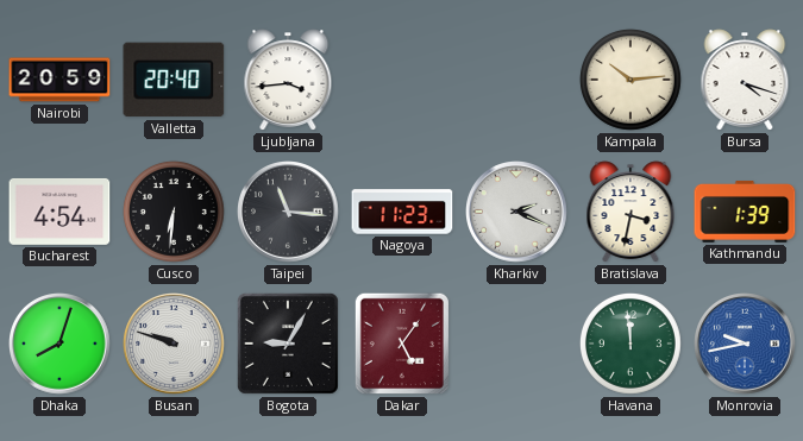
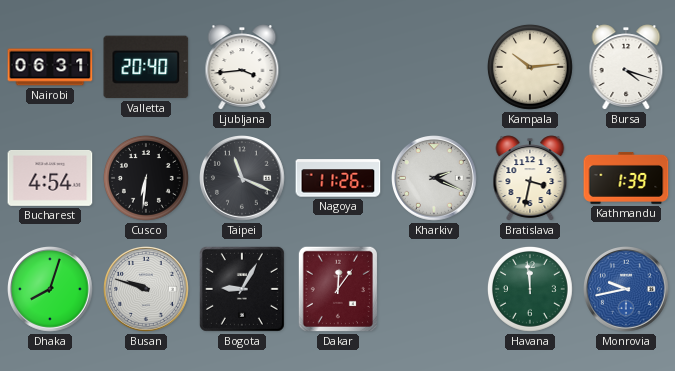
Nairobi: 20:59 -> 06:31
Taipei: 11:16 -> 11:19
Nagoya: 11:23 -> 11:26
Dakar: 5:06 -> 12:06
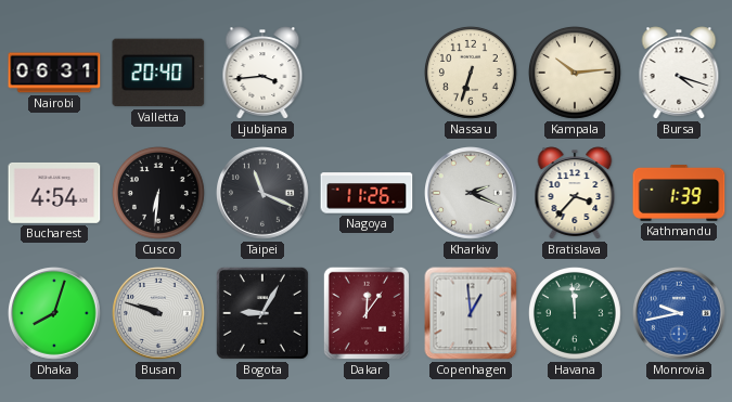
Nassau: none -> 6:33
Bratislava: 3:32 -> 3:37
Copenhagen: none -> 12:59
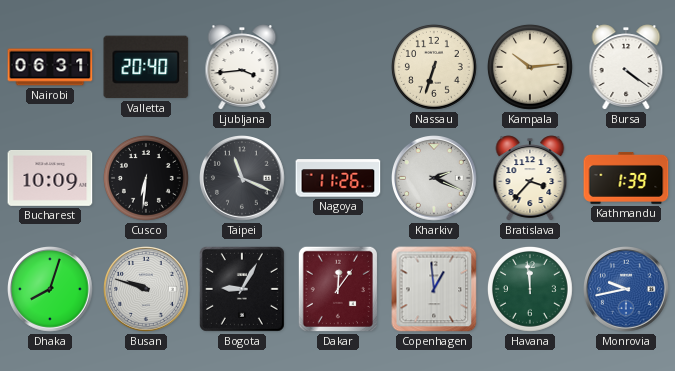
Bursa: 4:18 -> 4:21
Bucharest: 4:54 -> 10:09
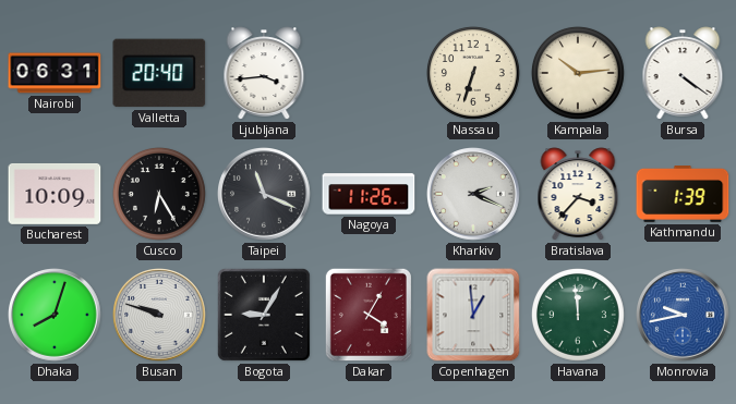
Cusco: 6:31 -> 6:25
Dakar: 12:06 -> 4:05
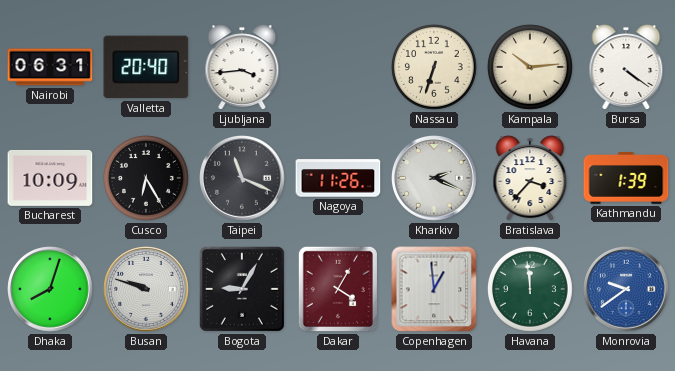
Monrovia: 9:43 -> 9:39
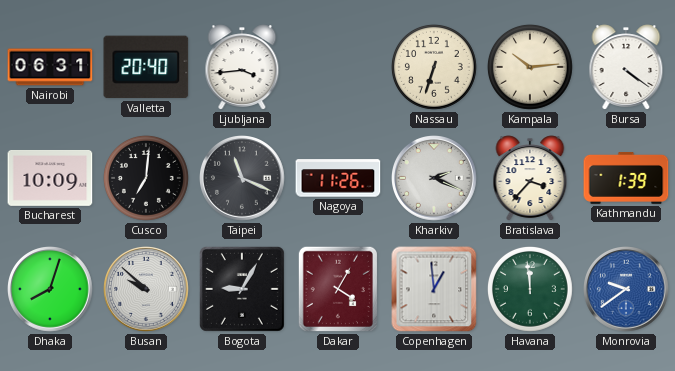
Cusco: 6:25 -> 7:01
Busan: 9:48 -> 9:52
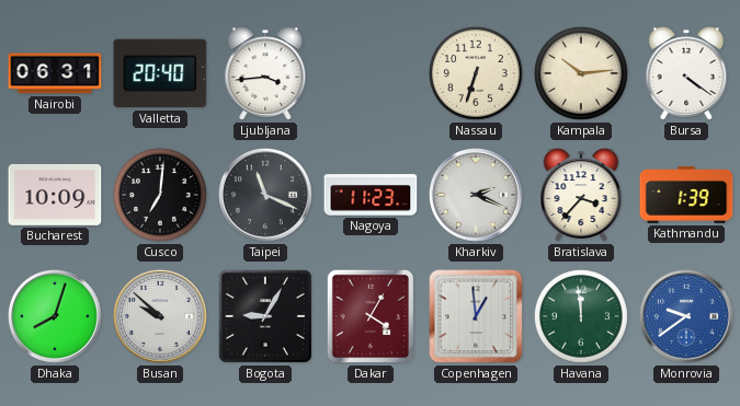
Nagoya: 11:26 -> 11:23
